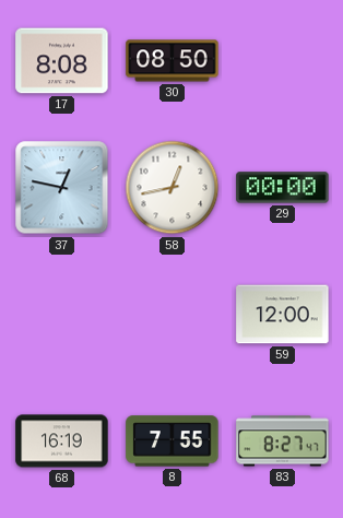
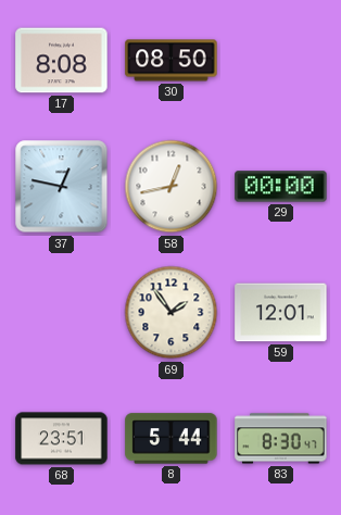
69: none -> 1:54
59: 12:00 -> 12:01
68: 16:19 -> 23:51
8: 7:55 -> 5:44
83: 8:27 -> 8:30
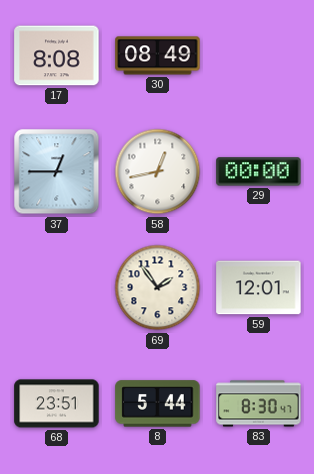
30: 08:50 -> 08:49
37: 12:47 -> 12:45
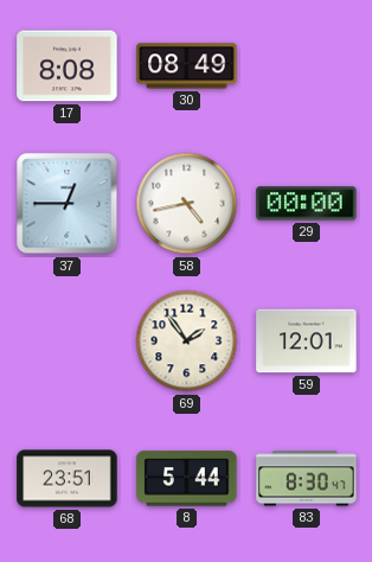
58: 12:43 -> 4:43
